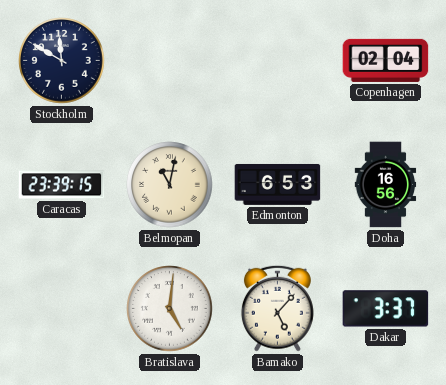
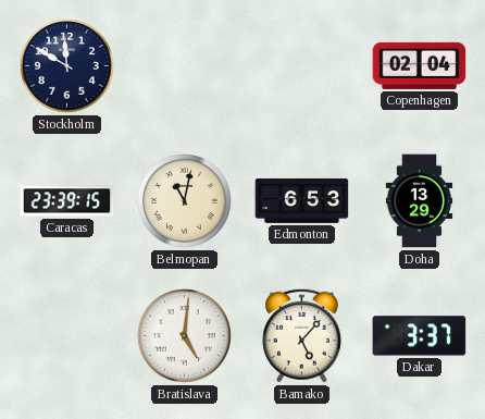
Doha: 16:56 -> 13:29
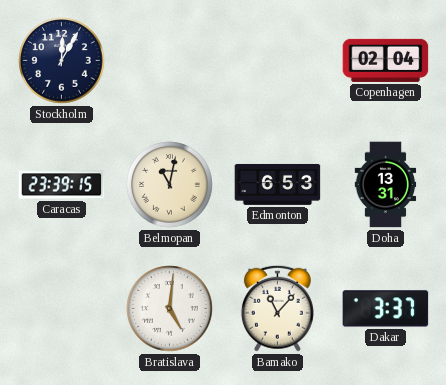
Stockholm: 11:50 -> 12:05
Doha: 13:29 -> 13:31
Bamako: 5:07 -> 11:07
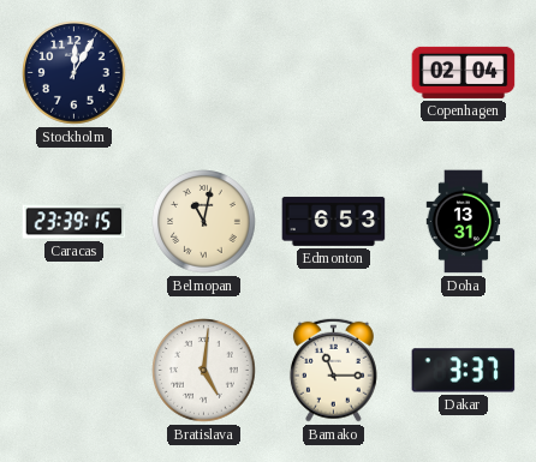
Bamako: 11:07 -> 11:15
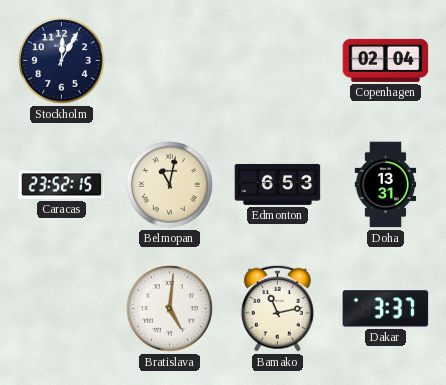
Caracas: 23:39 -> 23:52
Bamako: 11:15 -> 11:13
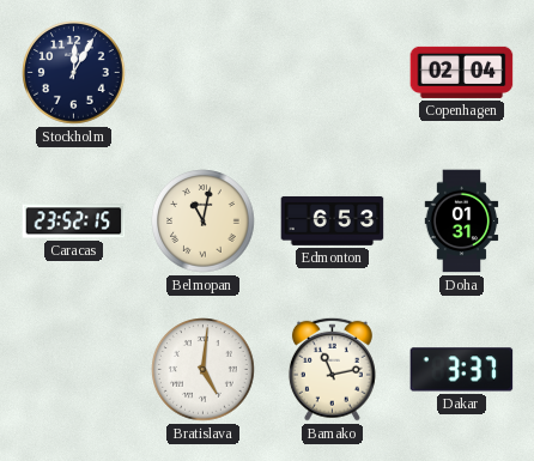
Doha: 13:31 -> 01:31
